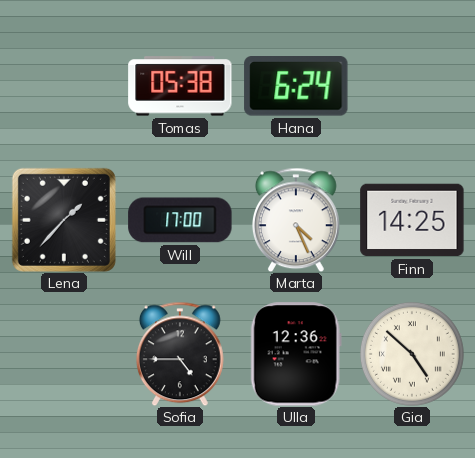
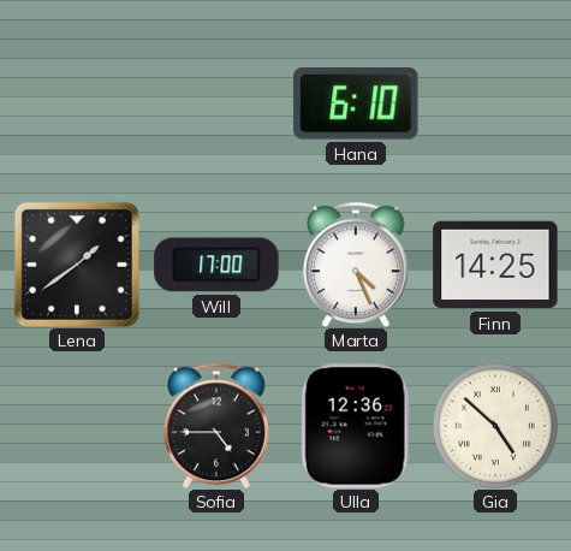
Tomas: 05:38 -> none
Hana: 6:24 -> 6:10
Lena: 1:37 -> 1:39
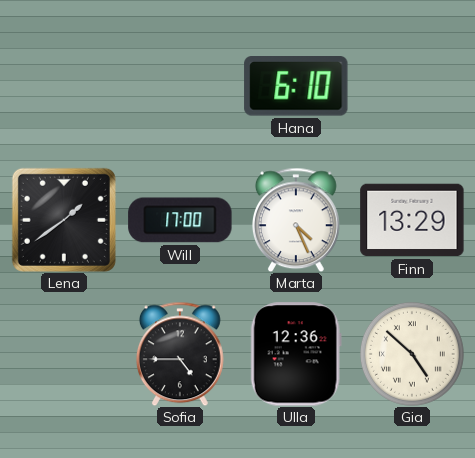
Finn: 14:25 -> 13:29
